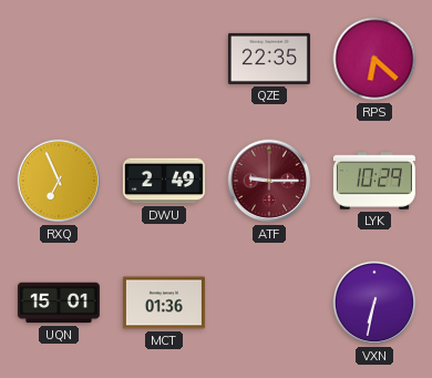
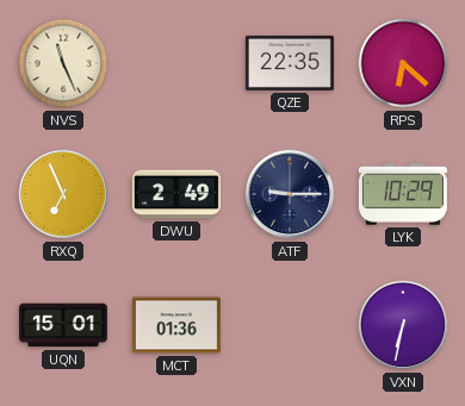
NVS: none -> 11:26
ATF dial: burgundy -> navy
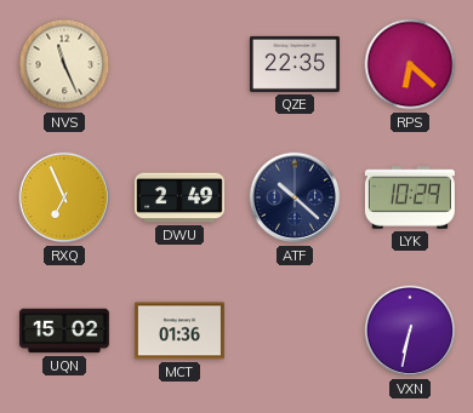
ATF: 9:15 -> 10:22
UQN: 15:01 -> 15:02
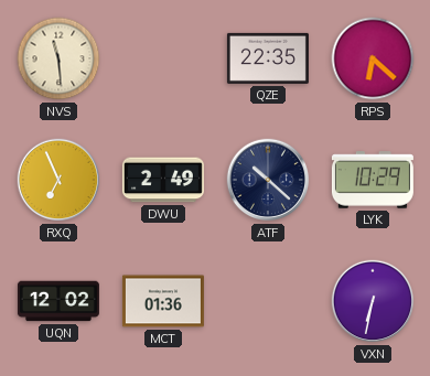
NVS: 11:26 -> 11:29
UQN: 15:02 -> 12:02
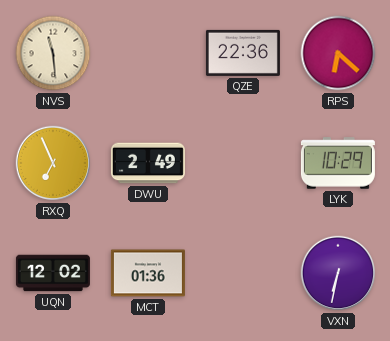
QZE: 22:35 -> 22:36
ATF: 10:22 -> none
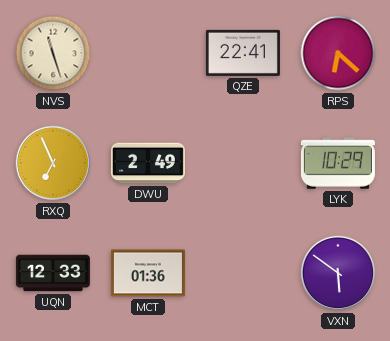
NVS: 11:29 -> 11:27
QZE: 22:36 -> 22:41
UQN: 12:02 -> 12:33
VXN: 6:32 -> 5:51
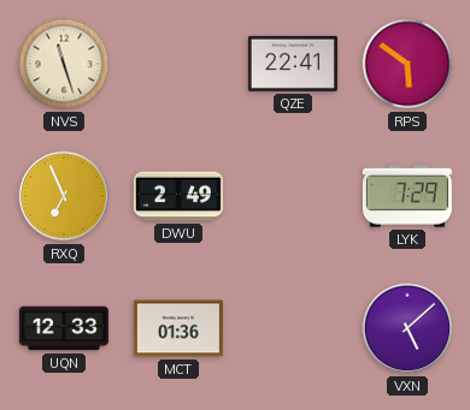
RPS: 6:22 -> 5:51
LYK: 10:29 -> 7:29
VXN: 5:51 -> 5:08
